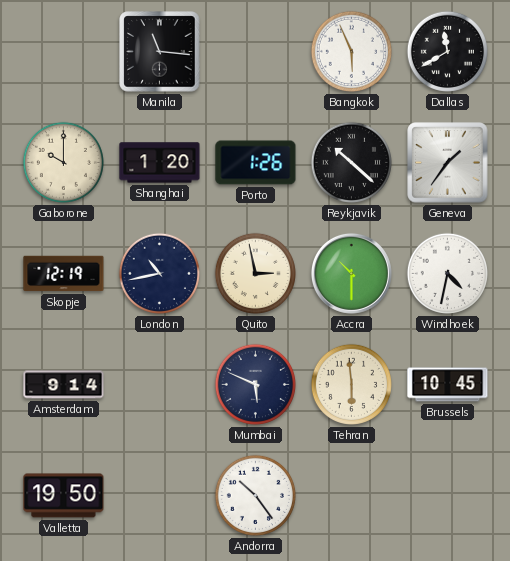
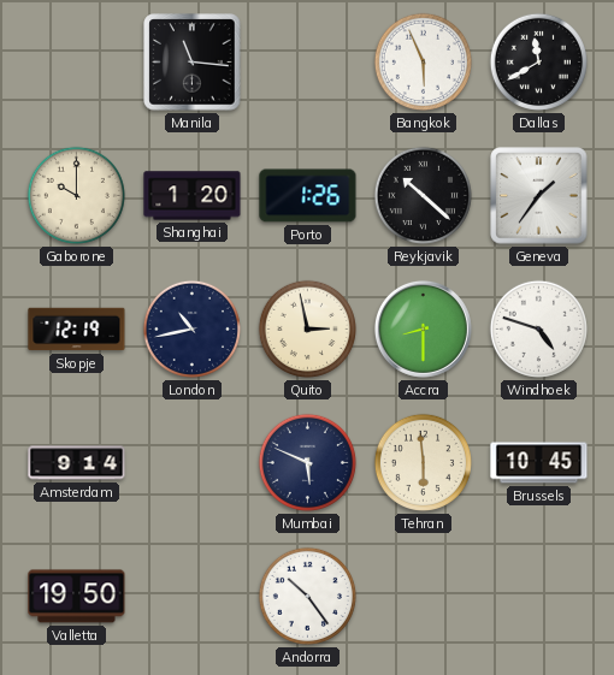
Accra: 10:30 -> 8:30
Windhoek: 4:32 -> 4:48
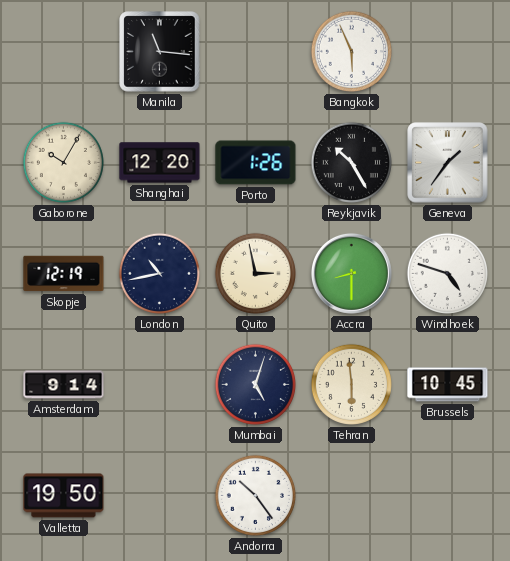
Dallas: 11:40 -> none
Gaborone: 10:00 -> 10:05
Shanghai: 1:20 -> 12:20
Reykjavik: 10:22 -> 10:25
Mumbai: 5:49 -> 5:03
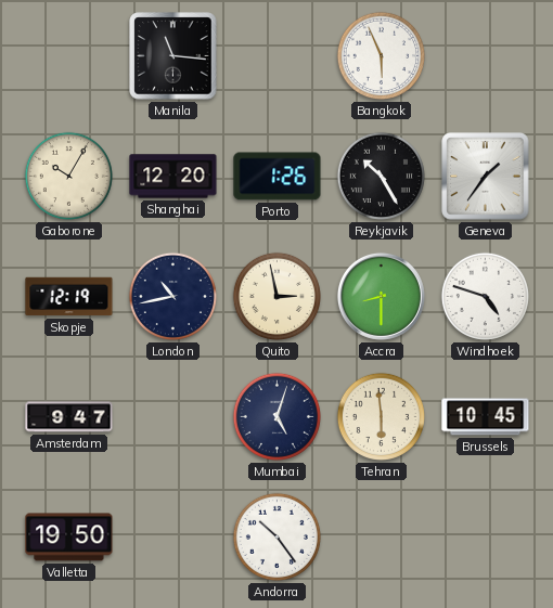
Amsterdam: 9:14 -> 9:47
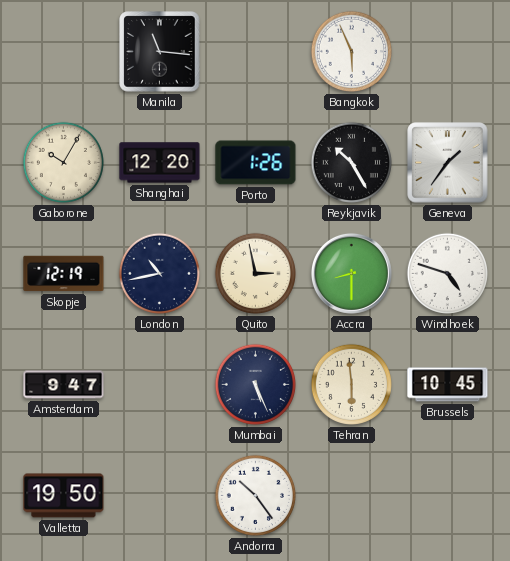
Mumbai: 5:03 -> 5:26
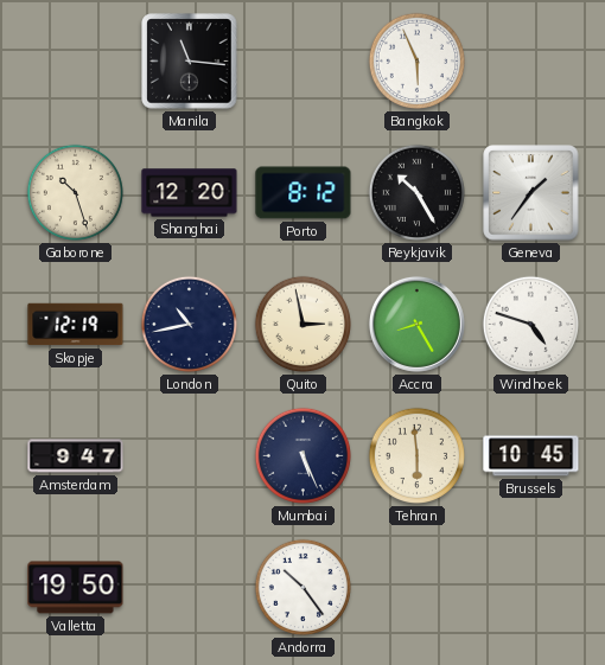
Gaborone: 10:05 -> 10:27
Porto: 1:26 -> 8:12
Accra: 8:30 -> 8:25
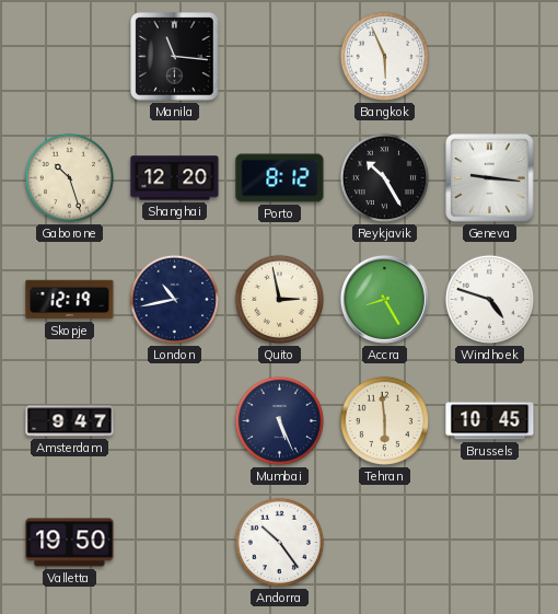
Geneva: 1:36 -> 9:16
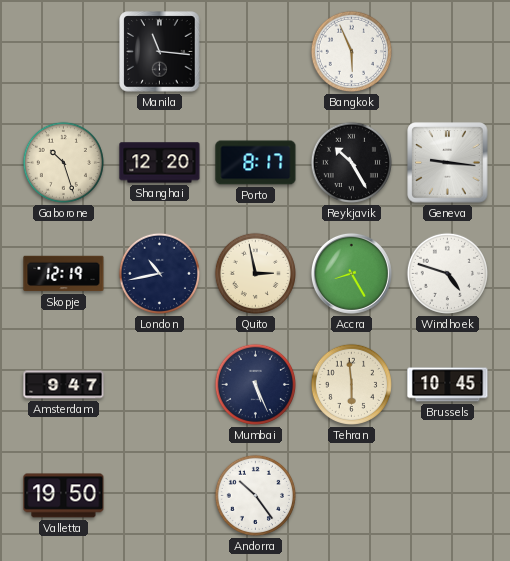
Porto: 8:12 -> 8:17
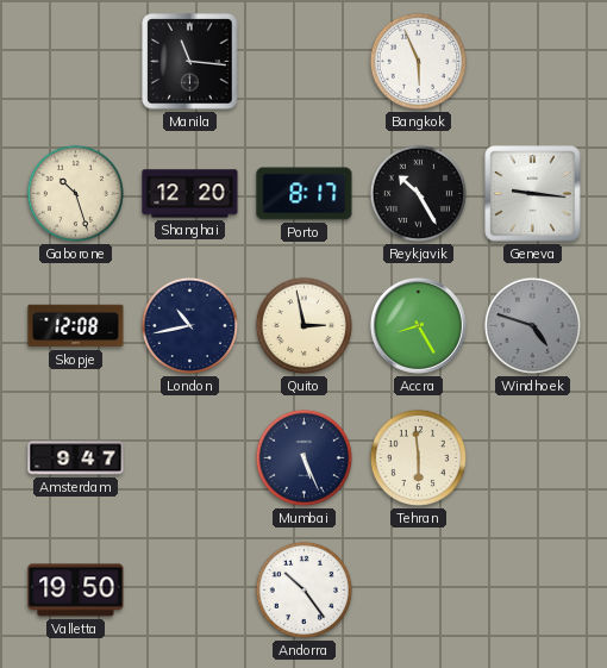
Skopje: 12:19 -> 12:08
Windhoek dial: white -> grey
Brussels: 10:45 -> none
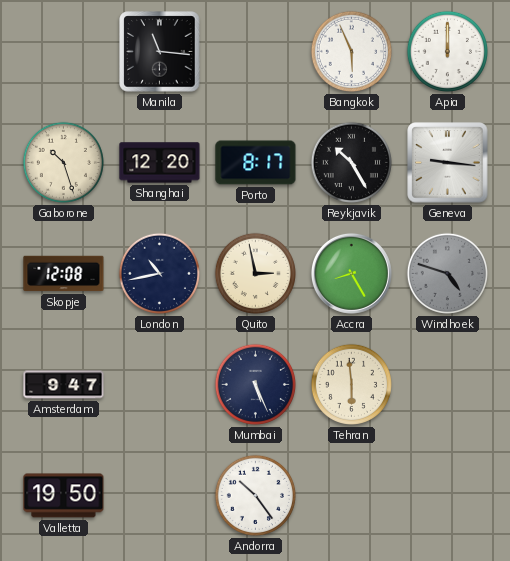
Apia: none -> 12:00
